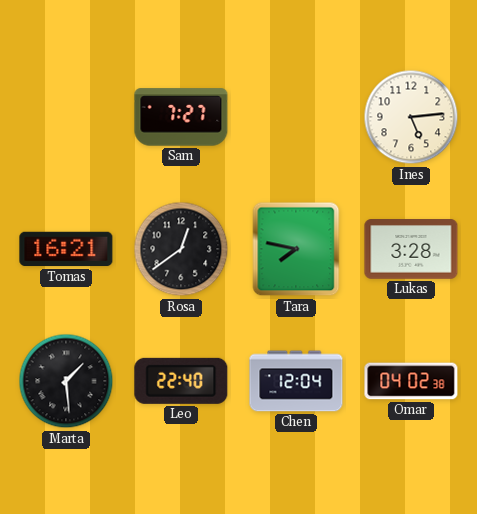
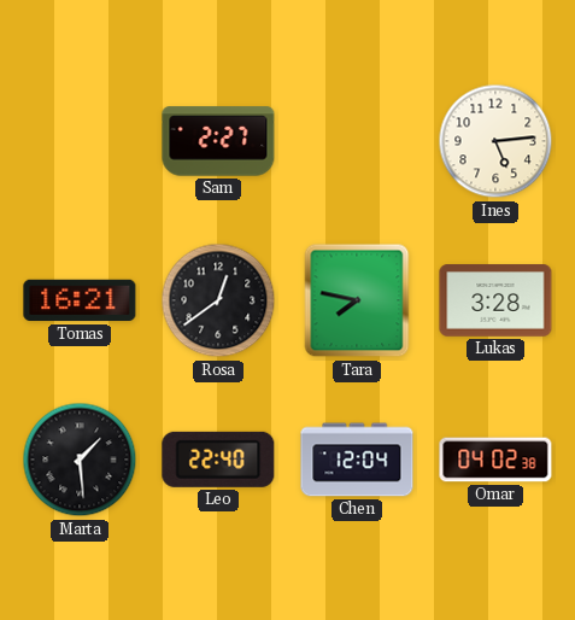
Sam: 7:27 -> 2:27
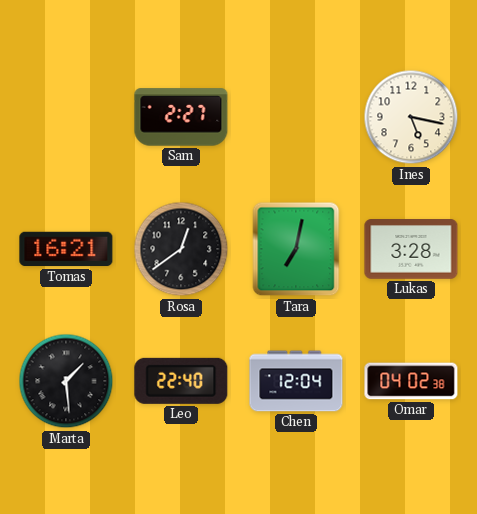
Ines: 5:14 -> 5:17
Tara: 7:47 -> 7:02
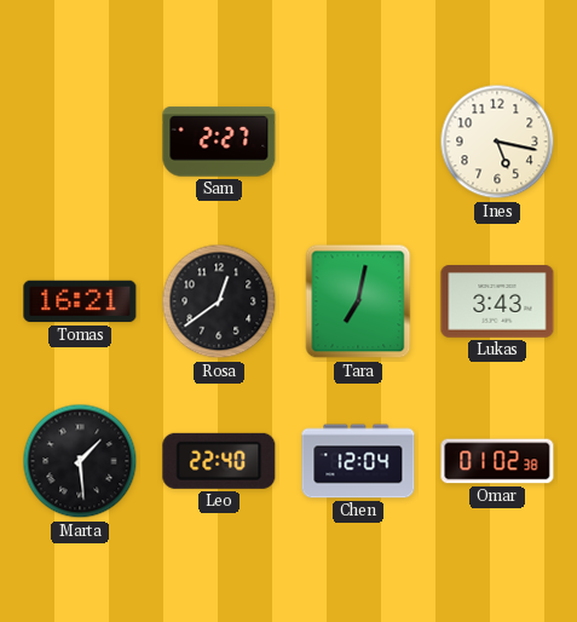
Lukas: 3:28 -> 3:43
Omar: 04:02 -> 01:02
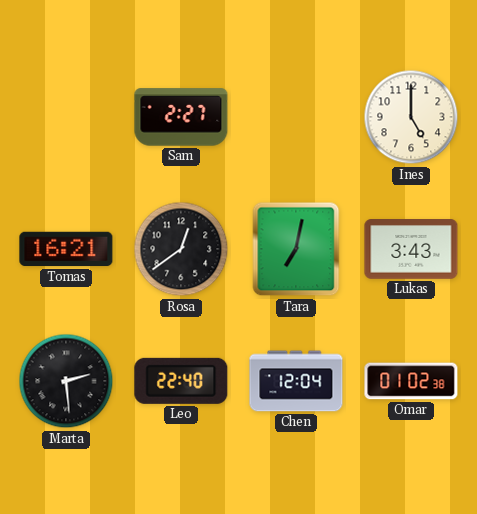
Ines: 5:17 -> 5:00
Marta: 1:29 -> 2:29
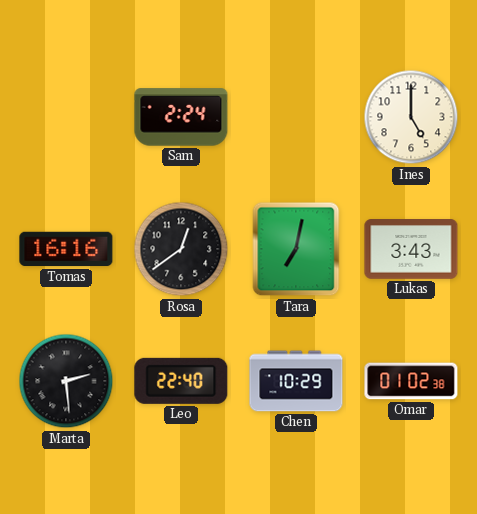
Sam: 2:27 -> 2:24
Tomas: 16:21 -> 16:16
Chen: 12:04 -> 10:29
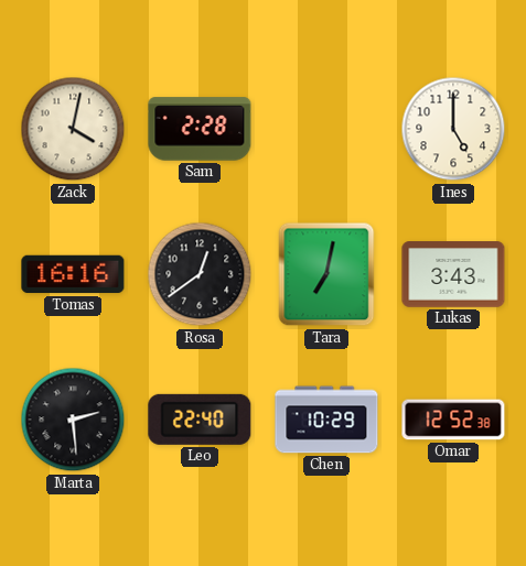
Zack: none -> 4:02
Sam: 2:24 -> 2:28
Omar: 01:02 -> 12:52
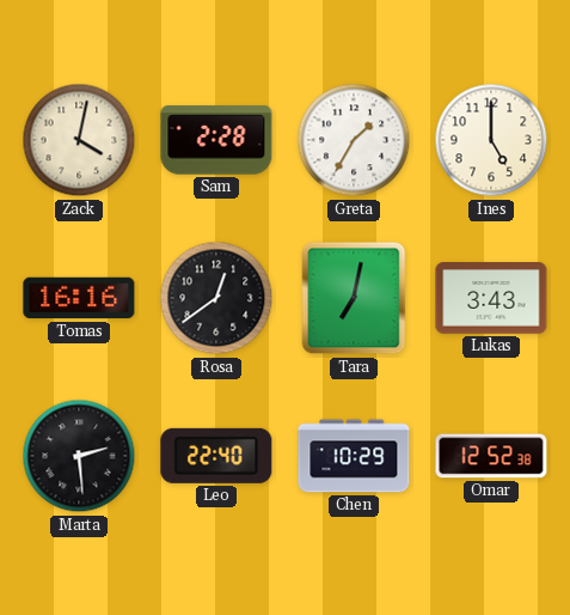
Greta: none -> 1:35
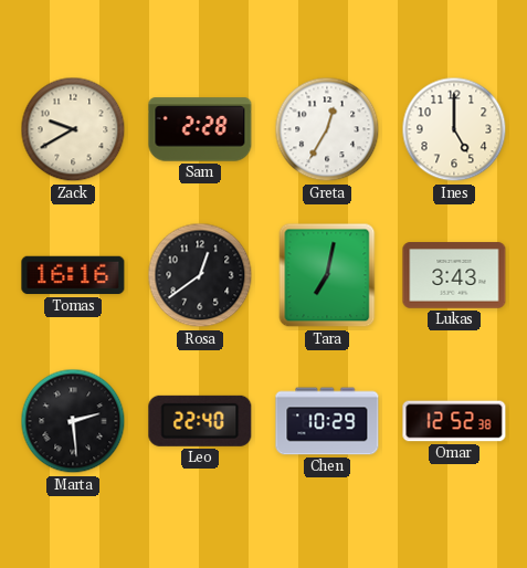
Zack: 4:02 -> 9:40
Greta: 1:35 -> 12:35
